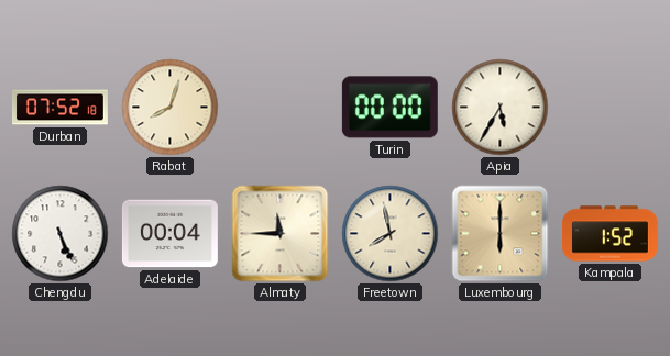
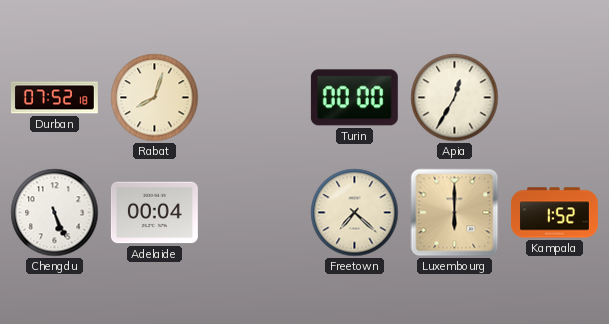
Apia: 5:35 -> 12:35
Almaty: 11:45 -> none
Freetown: 7:58 -> 7:22
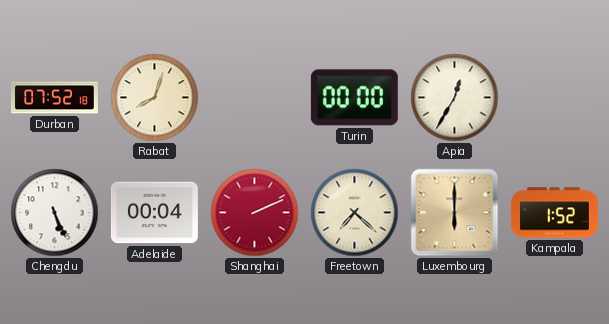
Shanghai: none -> 2:11
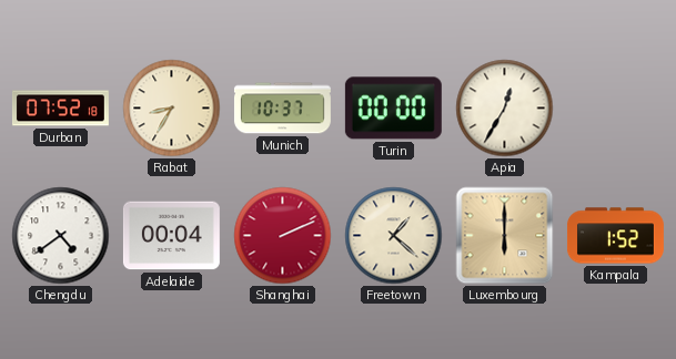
Rabat: 8:03 -> 8:35
Munich: none -> 10:37
Chengdu: 5:26 -> 4:39
Freetown: 7:22 -> 1:22
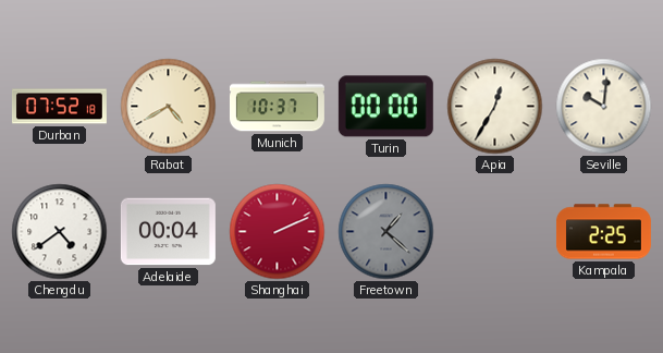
Rabat: 8:35 -> 4:40
Seville: none -> 10:01
Freetown dial: cream -> grey
Luxembourg: 6:00 -> none
Kampala: 1:52 -> 2:25
